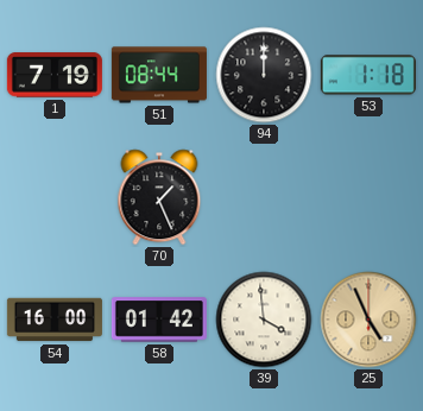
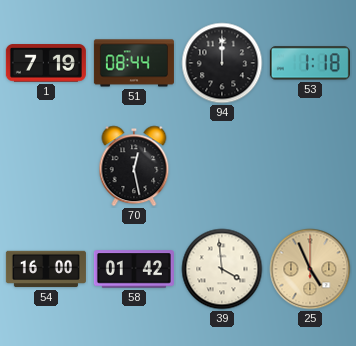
70: 1:26 -> 12:28
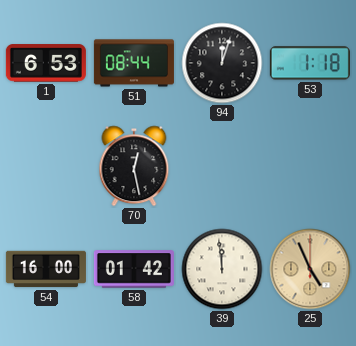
1: 7:19 -> 6:53
94: 12:00 -> 12:03
39: 3:59 -> 11:59
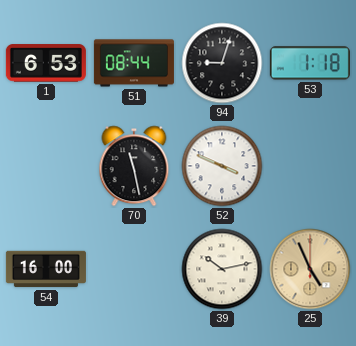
94: 12:03 -> 9:03
70: 12:28 -> 11:28
52: none -> 3:49
58: 01:42 -> none
39: 11:59 -> 10:13
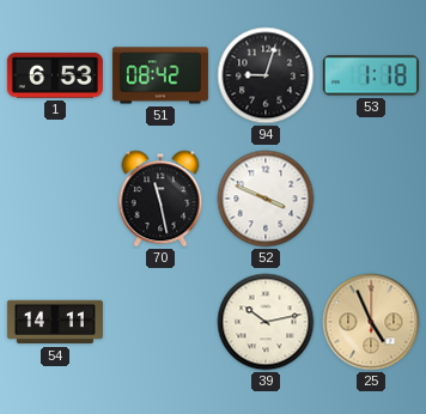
51: 08:44 -> 08:42
54: 16:00 -> 14:11
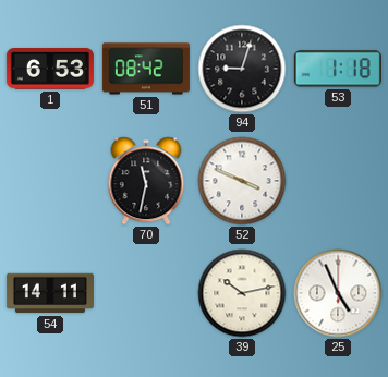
70: 11:28 -> 11:32
25 dial: champagne -> white
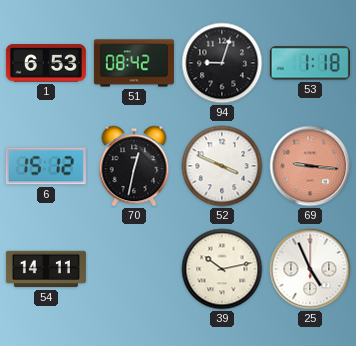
6: none -> 15:12
70: 11:32 -> 12:32
69: none -> 9:16
